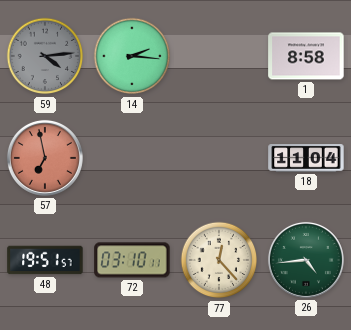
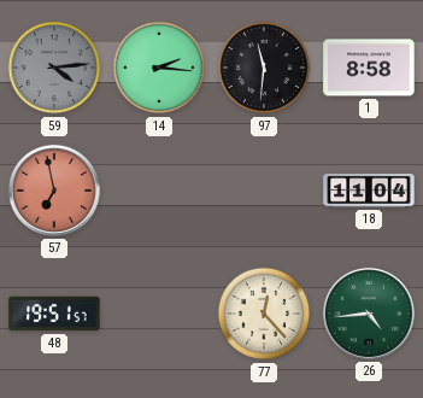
97: none -> 11:31
72: 03:10 -> none
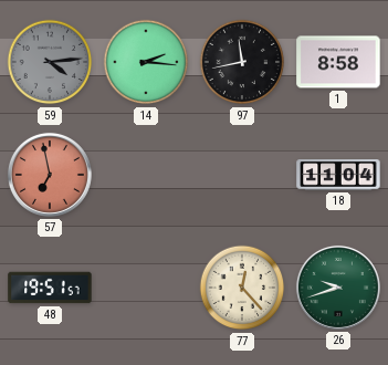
97: 11:31 -> 11:43
26: 4:44 -> 9:42
